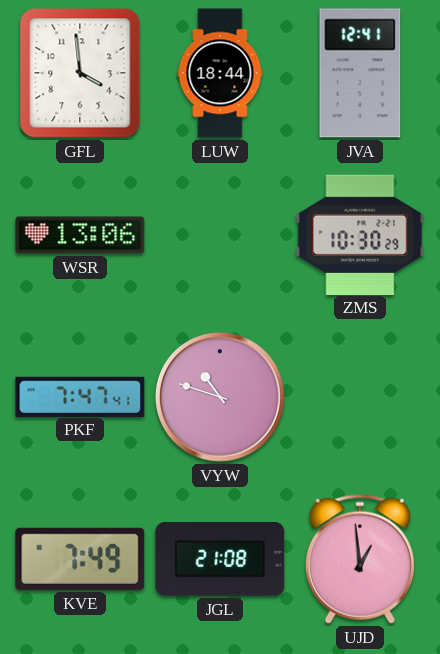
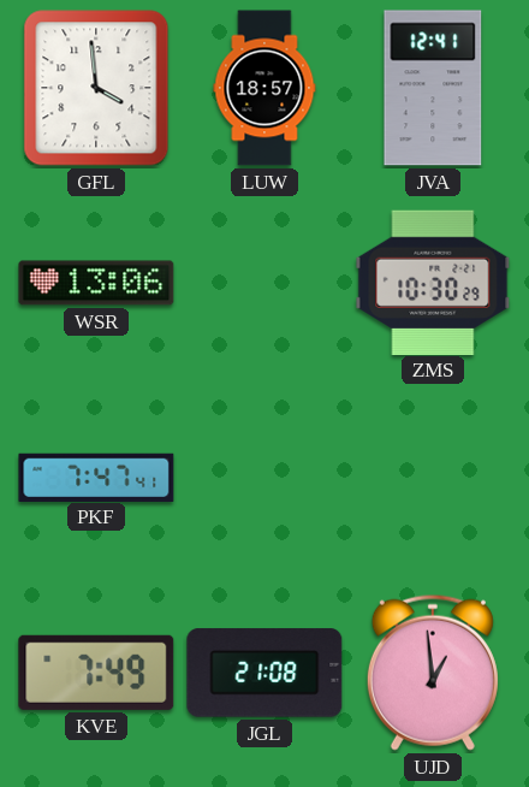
LUW: 18:44 -> 18:57
VYW: 10:48 -> none
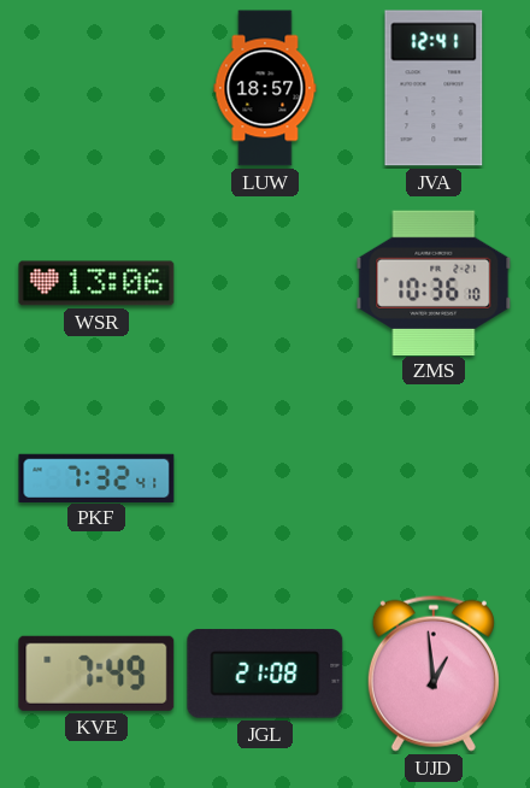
GFL: 3:59 -> none
ZMS: 10:30 -> 10:36
PKF: 7:47 -> 7:32
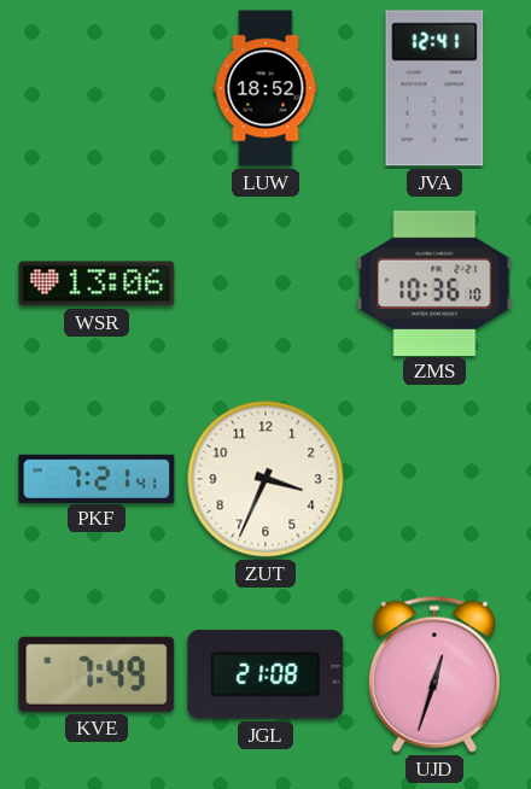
LUW: 18:57 -> 18:52
PKF: 7:32 -> 7:21
ZUT: none -> 3:34
UJD: 12:59 -> 12:33
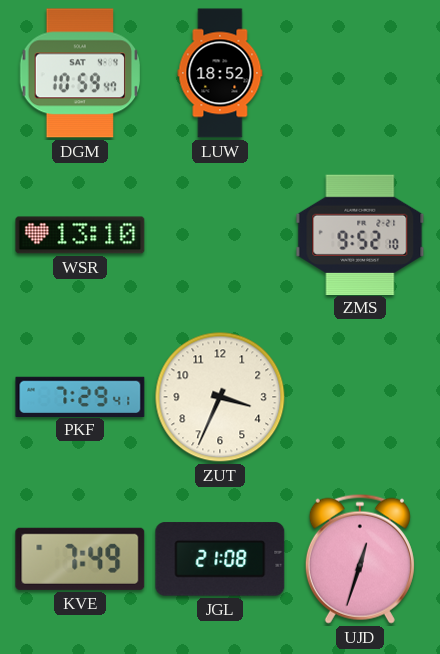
DGM: none -> 10:59
JVA: 12:41 -> none
WSR: 13:06 -> 13:10
ZMS: 10:36 -> 9:52
PKF: 7:21 -> 7:29
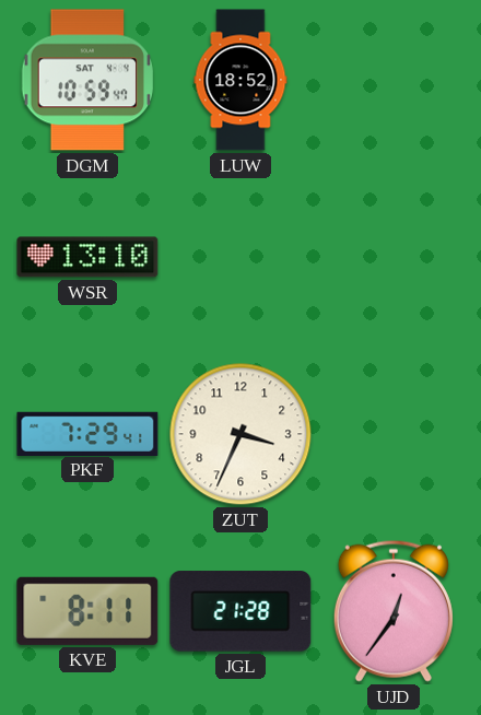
ZMS: 9:52 -> none
KVE: 7:49 -> 8:11
JGL: 21:08 -> 21:28
UJD: 12:33 -> 12:36
